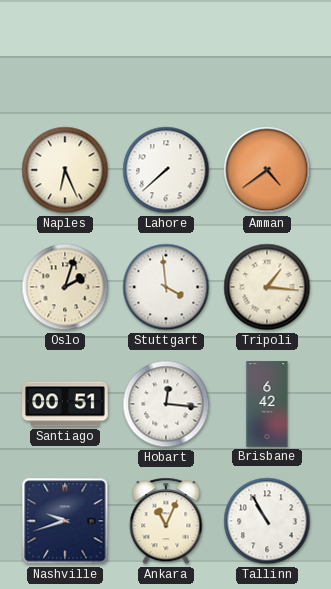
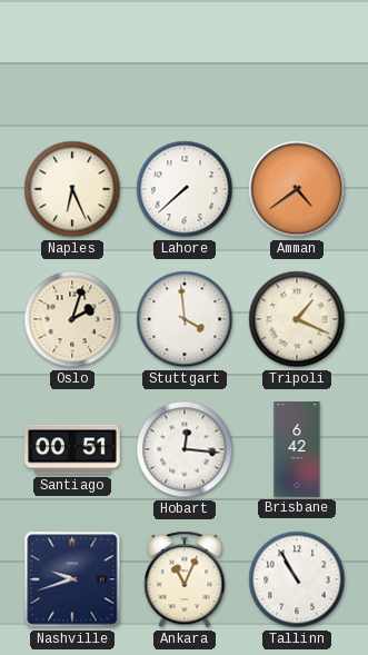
Tripoli: 1:16 -> 1:19
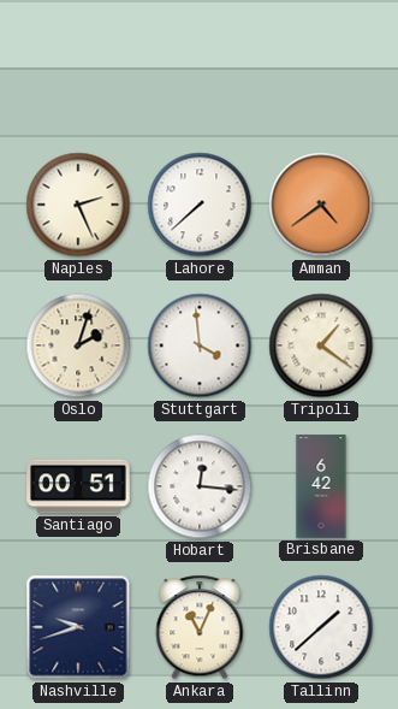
Naples: 6:26 -> 2:26
Tripoli: 1:19 -> 1:21
Tallinn: 10:55 -> 1:38
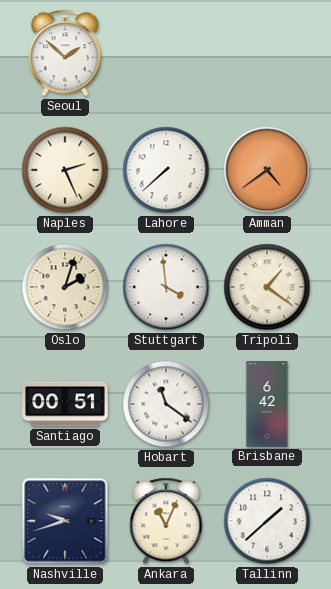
Seoul: none -> 1:52
Hobart: 12:16 -> 11:21
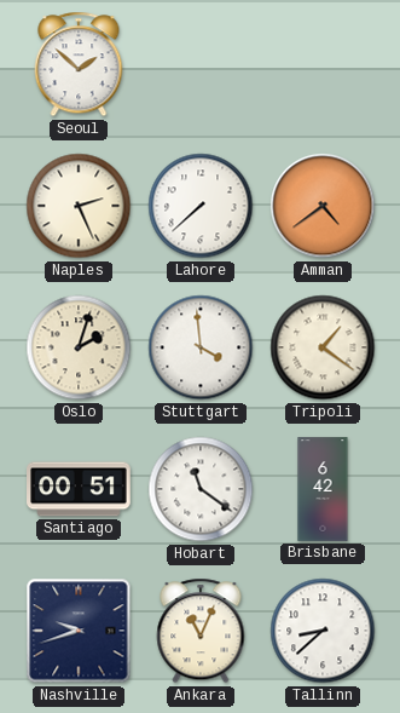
Tallinn: 1:38 -> 8:38
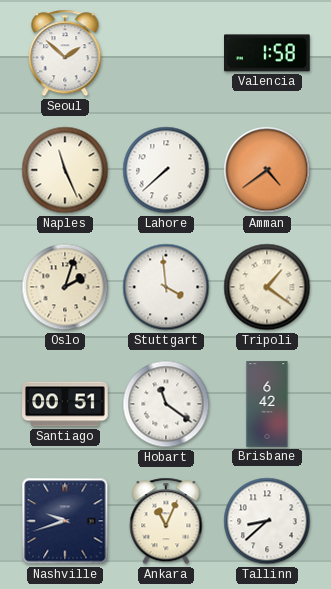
Valencia: none -> 1:58
Naples: 2:26 -> 11:26
